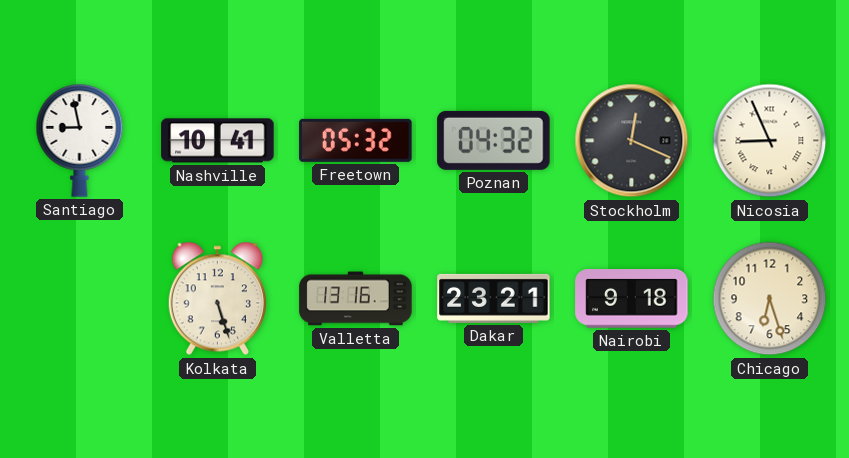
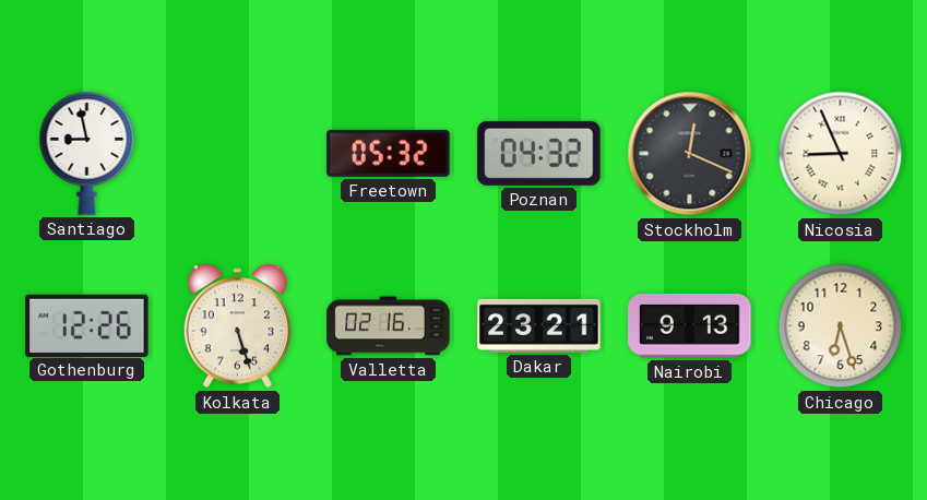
Nashville: 10:41 -> none
Gothenburg: none -> 12:26
Valletta: 13:16 -> 02:16
Nairobi: 9:18 -> 9:13
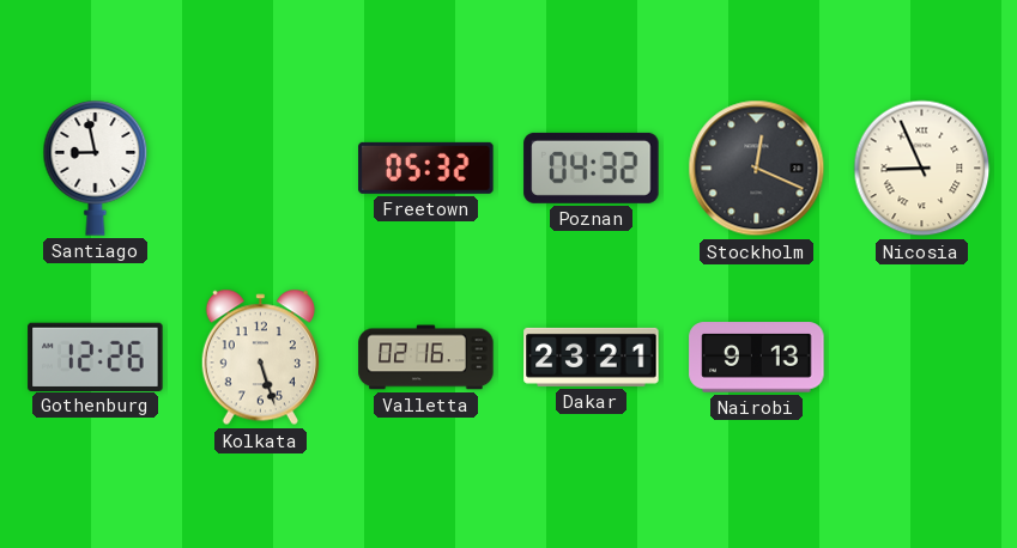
Chicago: 6:27 -> none
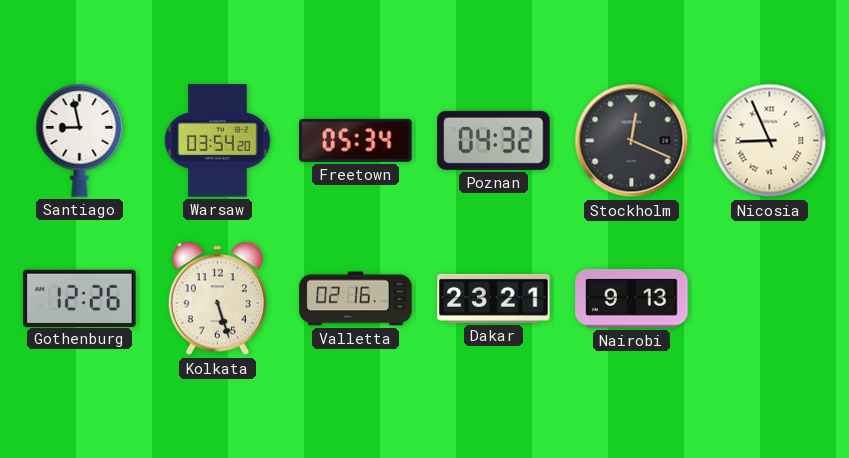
Warsaw: none -> 03:54
Freetown: 05:32 -> 05:34
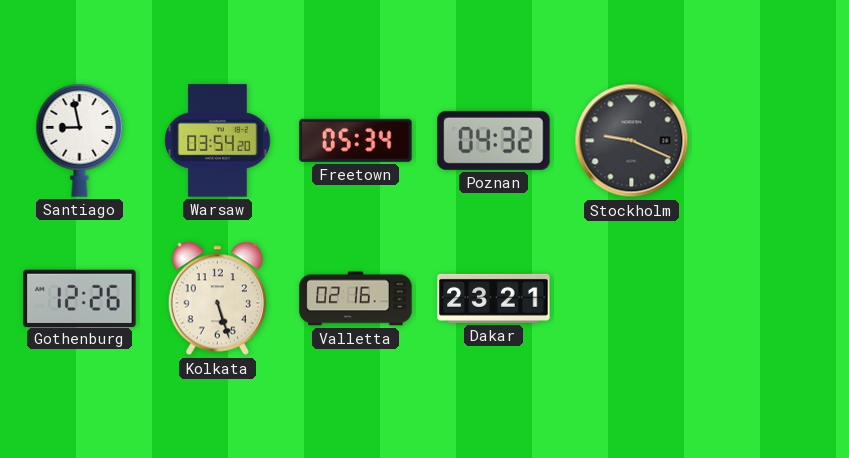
Stockholm: 12:19 -> 9:19
Nicosia: 8:56 -> none
Nairobi: 9:13 -> none
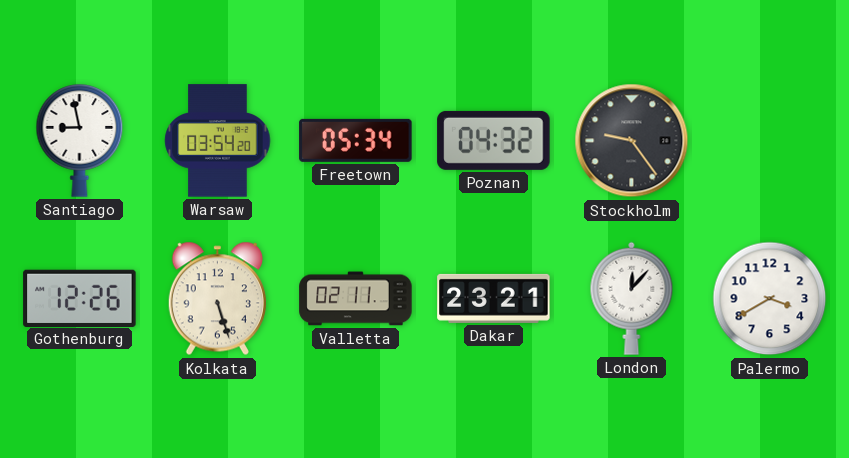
Stockholm: 9:19 -> 9:24
Valletta: 02:16 -> 02:11
London: none -> 12:07
Palermo: none -> 3:40
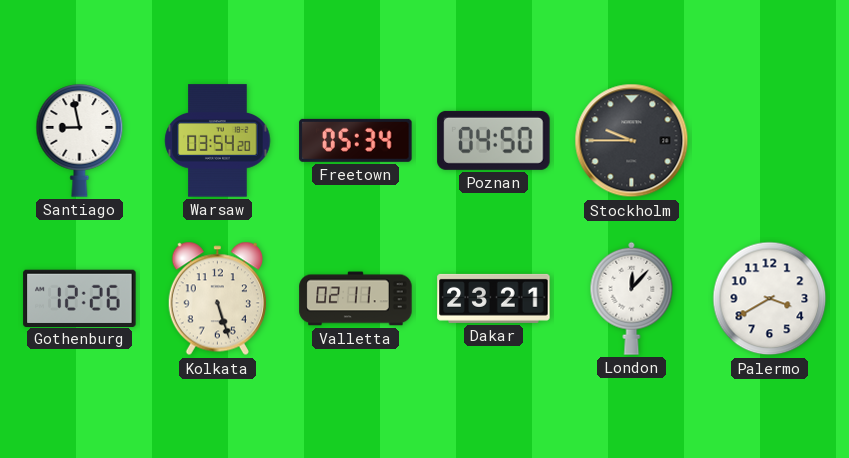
Poznan: 04:32 -> 04:50
Stockholm: 9:24 -> 9:45
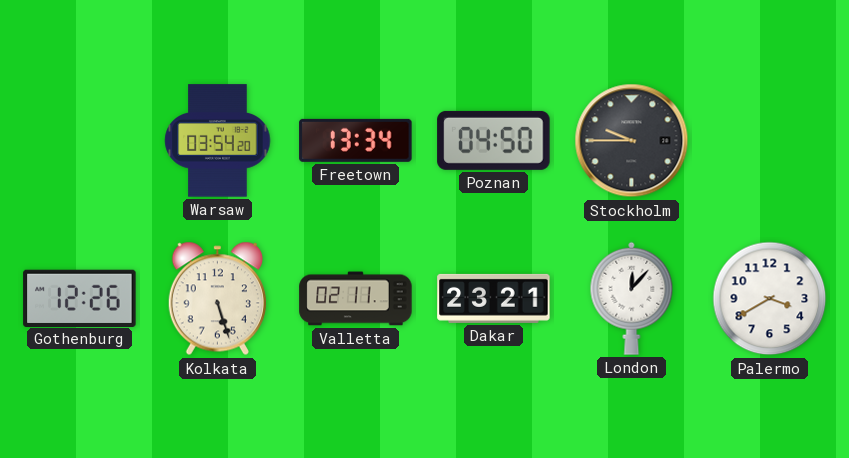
Santiago: 8:58 -> none
Freetown: 05:34 -> 13:34
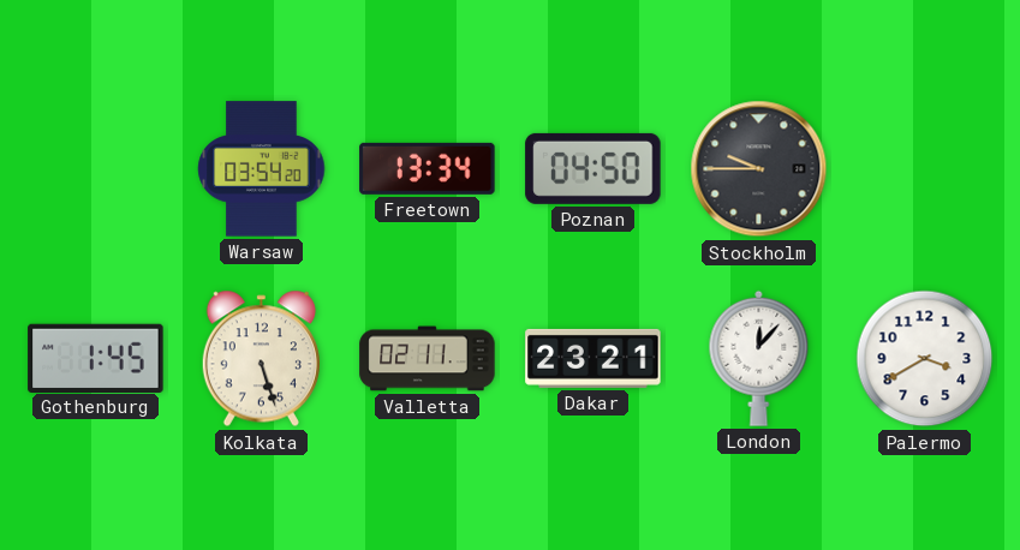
Gothenburg: 12:26 -> 1:45
